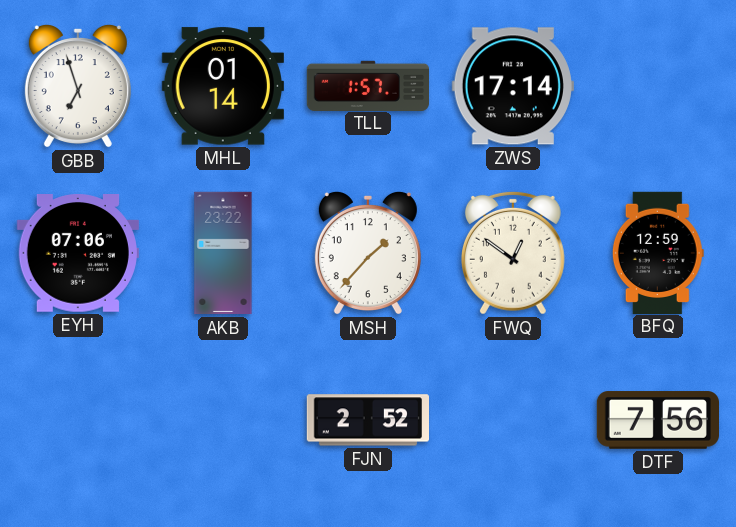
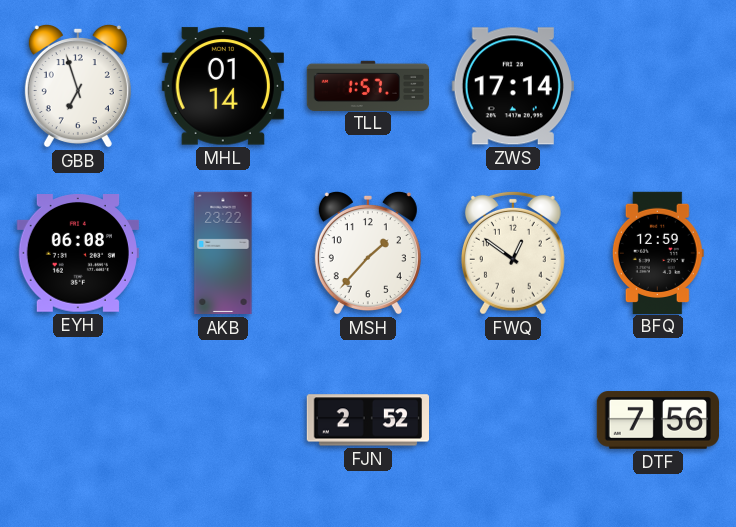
EYH: 07:06 -> 06:08
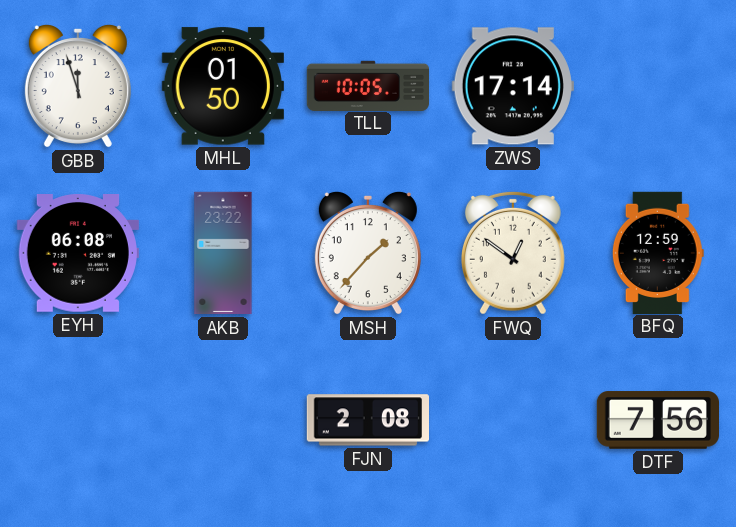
GBB: 6:57 -> 11:57
MHL: 01:14 -> 01:50
TLL: 1:57 -> 10:05
FJN: 2:52 -> 2:08
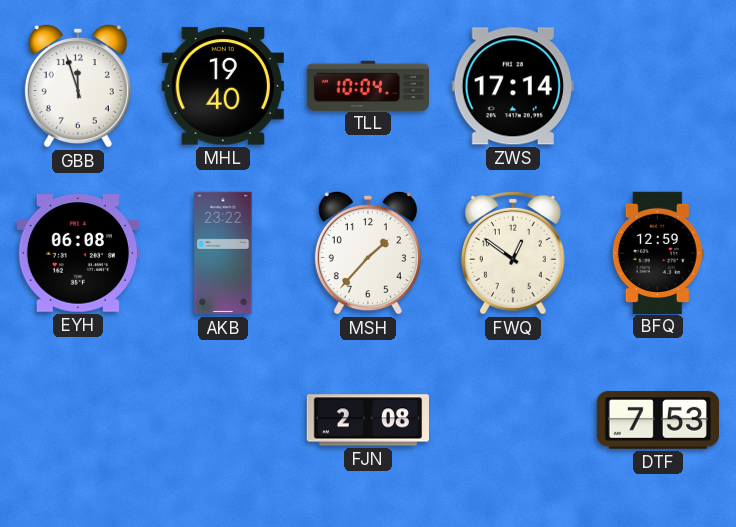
MHL: 01:50 -> 19:40
TLL: 10:05 -> 10:04
DTF: 7:56 -> 7:53
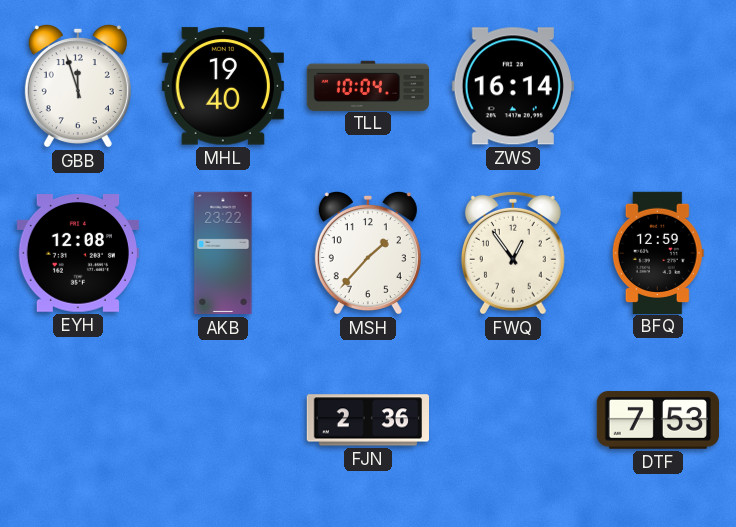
ZWS: 17:14 -> 16:14
EYH: 06:08 -> 12:08
FWQ: 12:51 -> 12:54
FJN: 2:08 -> 2:36
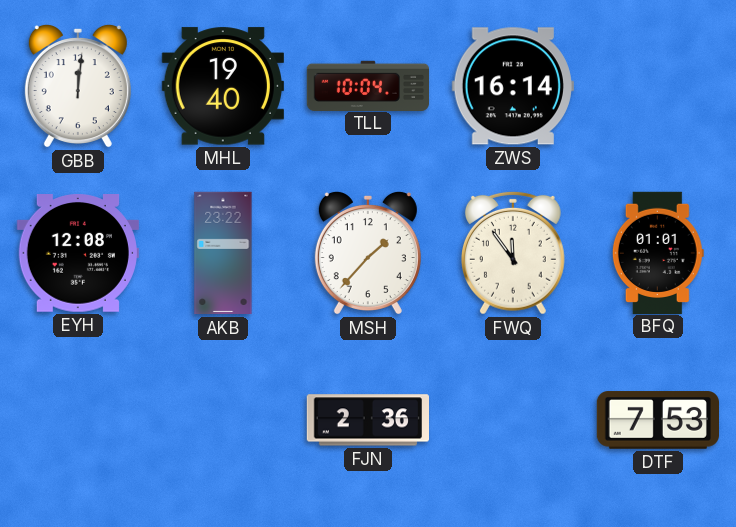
GBB: 11:57 -> 12:01
FWQ: 12:54 -> 11:54
BFQ: 12:59 -> 01:01
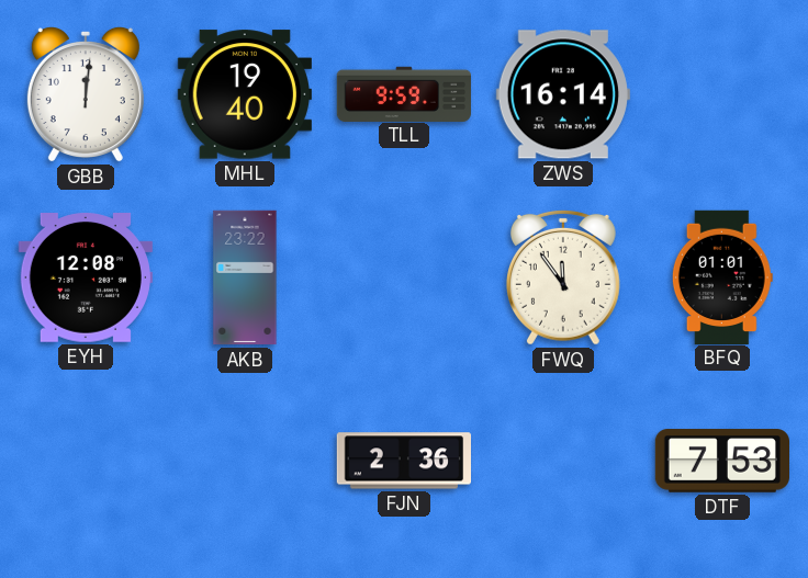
TLL: 10:04 -> 9:59
MSH: 1:37 -> none
